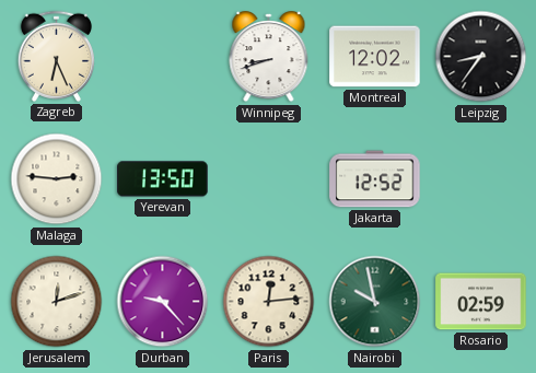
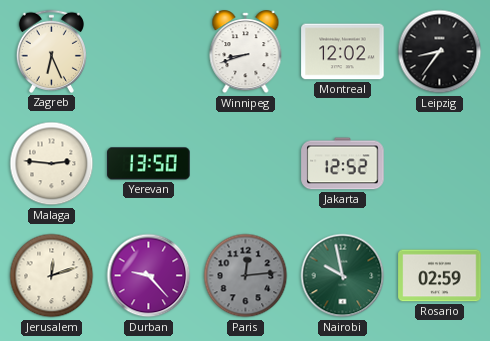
Paris dial: cream -> grey
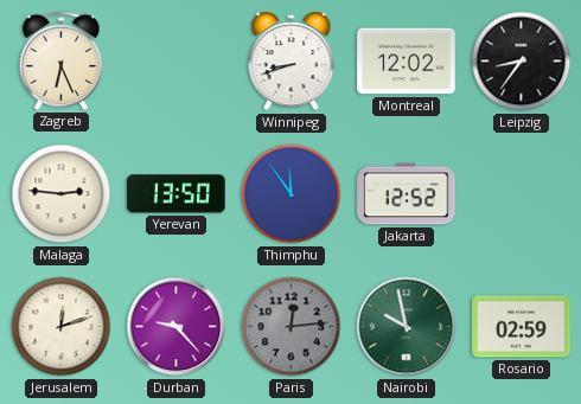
Thimphu: none -> 11:54
